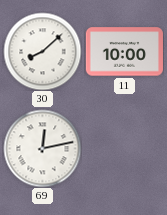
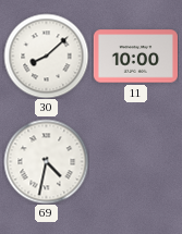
69: 12:13 -> 4:32
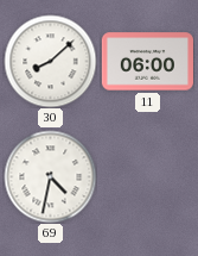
11: 10:00 -> 06:00
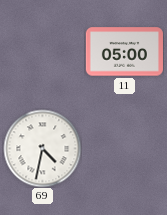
30: 8:08 -> none
11: 06:00 -> 05:00
